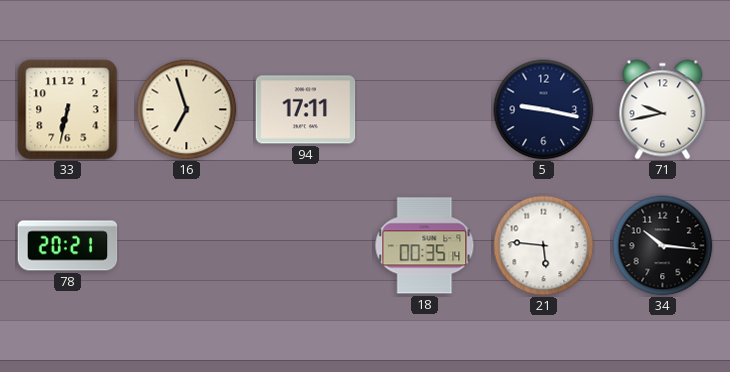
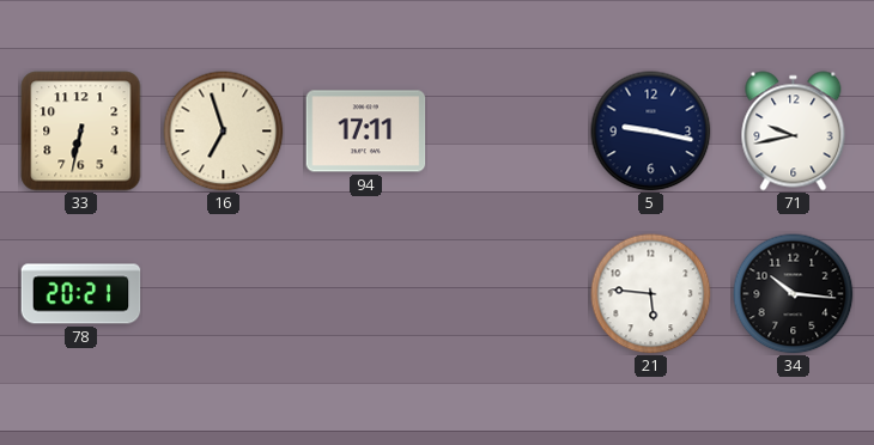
18: 00:35 -> none
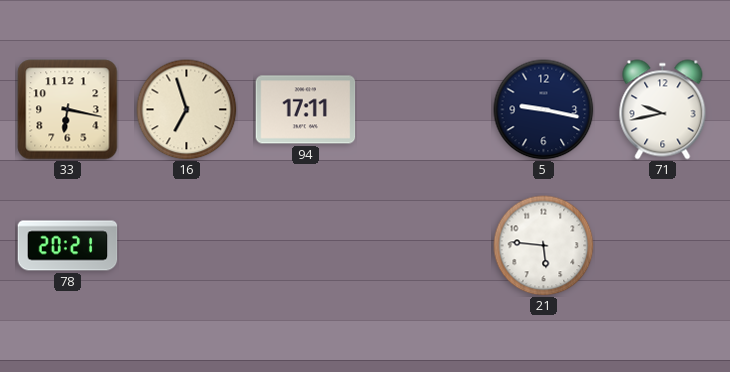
33: 6:32 -> 6:17
34: 10:16 -> none
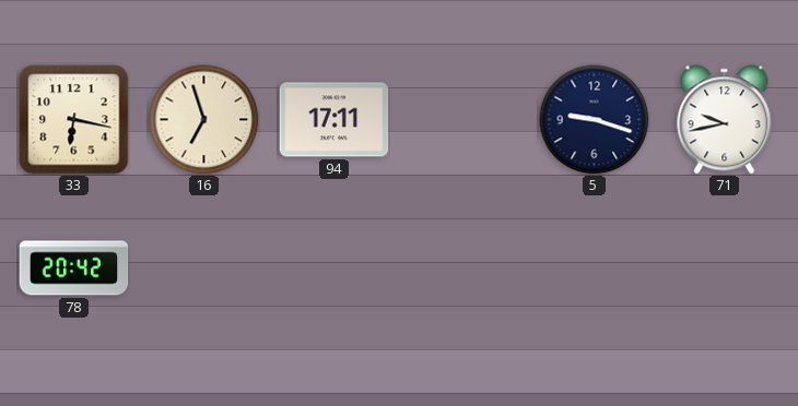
5: 9:17 -> 9:18
78: 20:21 -> 20:42
21: 5:46 -> none
